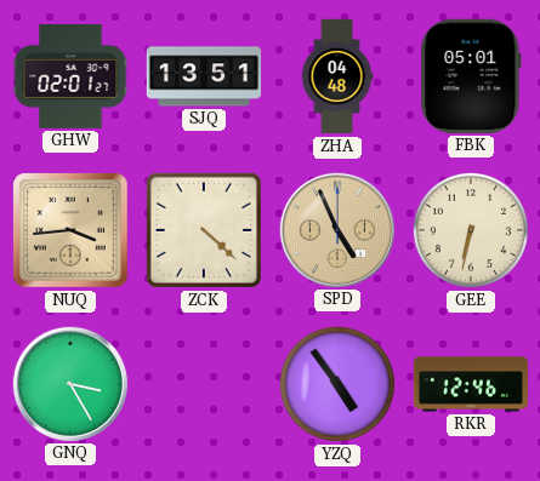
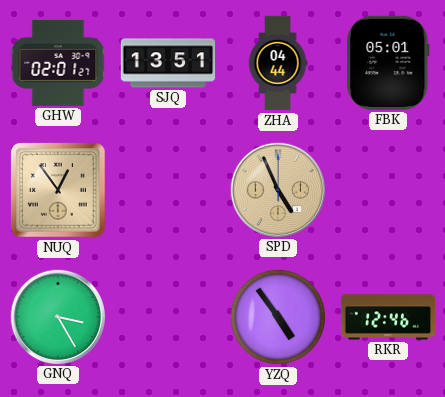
ZHA: 04:48 -> 04:44
NUQ: 3:44 -> 12:54
ZCK: 4:22 -> none
GEE: 6:32 -> none
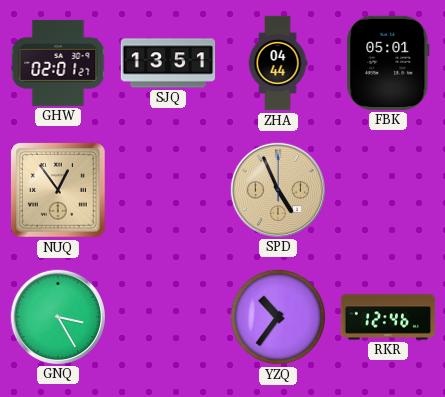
YZQ: 4:54 -> 10:36
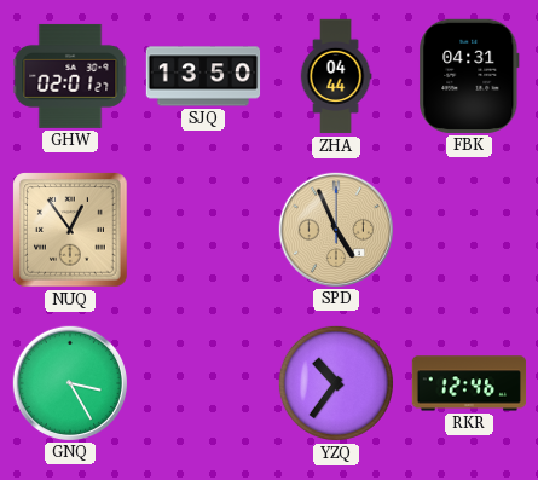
SJQ: 13:51 -> 13:50
FBK: 05:01 -> 04:31
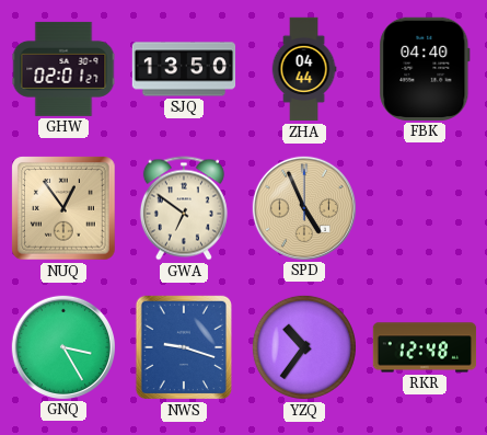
FBK: 04:31 -> 04:40
GWA: none -> 6:51
NWS: none -> 9:18
RKR: 12:46 -> 12:48
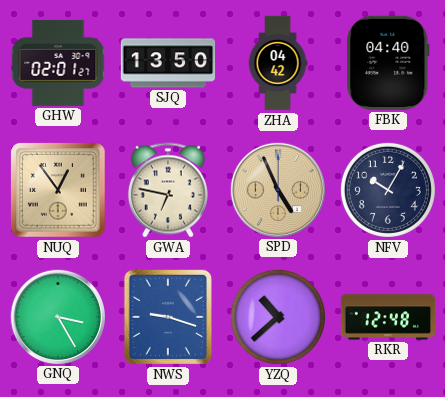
ZHA: 04:44 -> 04:42
GWA: 6:51 -> 6:47
NFV: none -> 10:05
YZQ: 10:36 -> 10:38
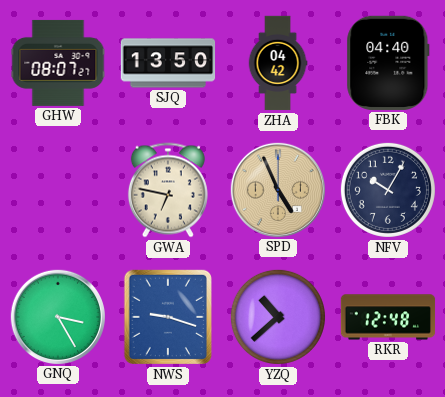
GHW: 02:01 -> 08:07
NUQ: 12:54 -> none
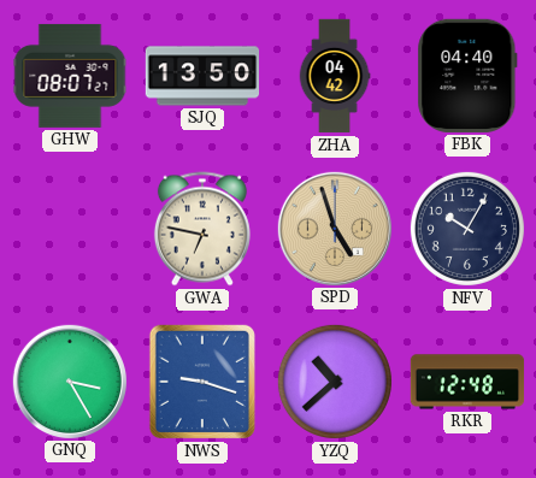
SPD: 4:56 -> 4:57
